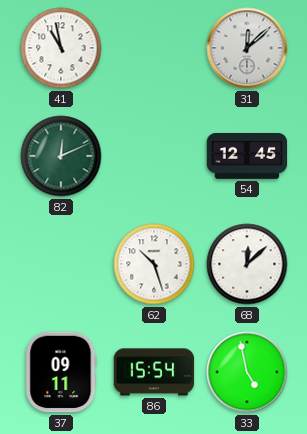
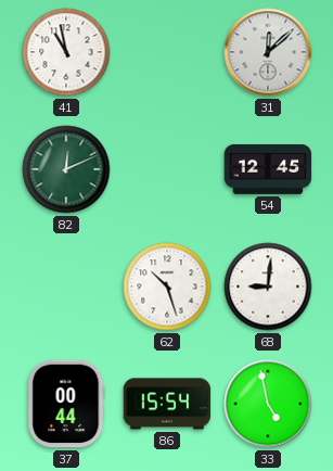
68: 12:08 -> 9:01
37: 09:11 -> 00:44
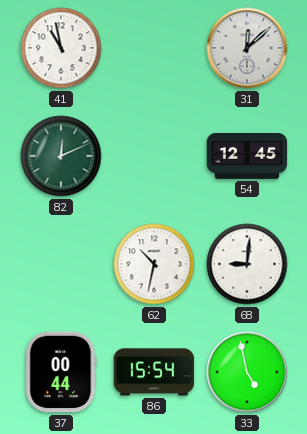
62: 10:27 -> 10:32
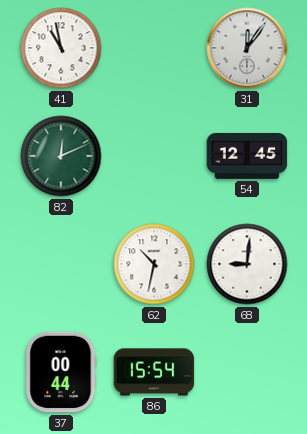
31: 12:08 -> 12:06
33: 4:58 -> none
